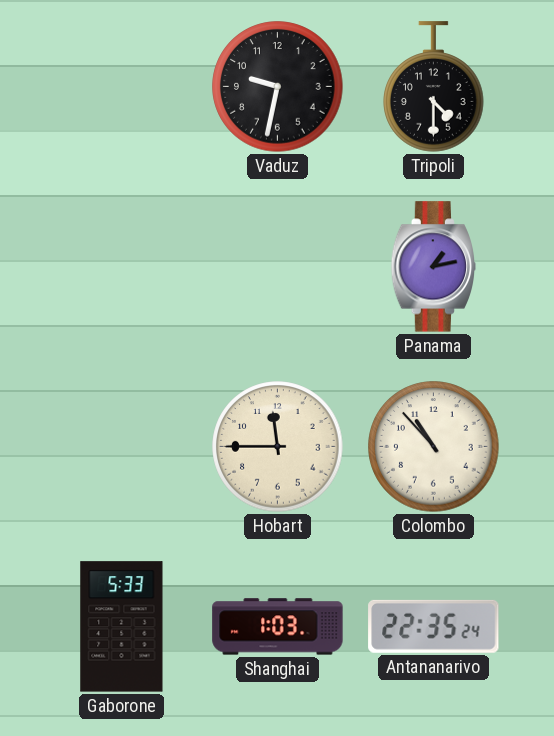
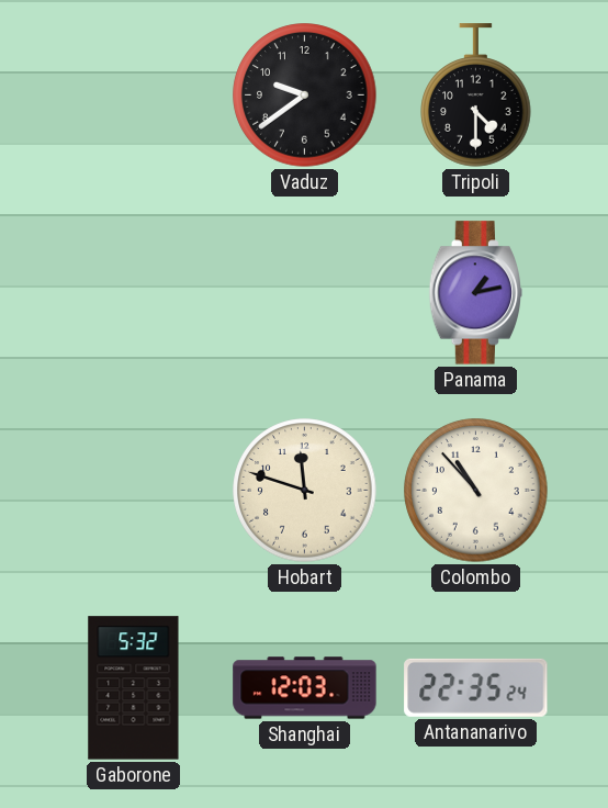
Vaduz: 9:32 -> 9:39
Hobart: 11:45 -> 11:48
Gaborone: 5:33 -> 5:32
Shanghai: 1:03 -> 12:03
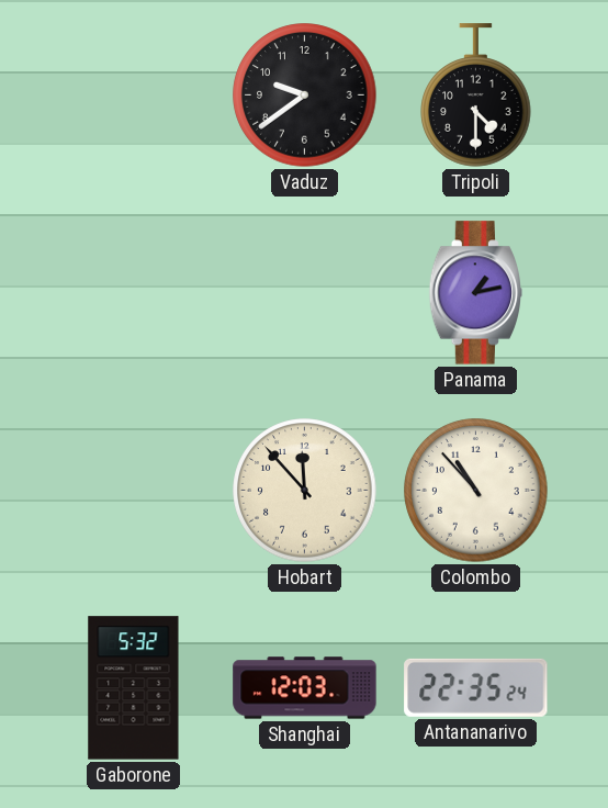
Hobart: 11:48 -> 11:53
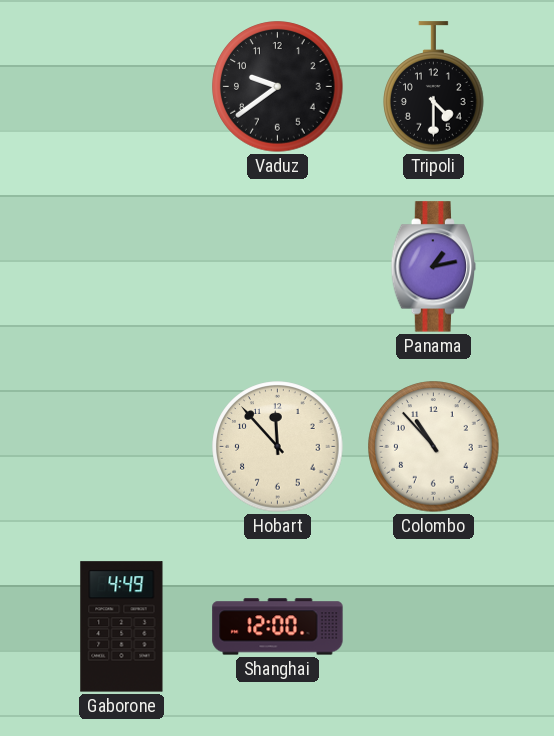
Gaborone: 5:32 -> 4:49
Shanghai: 12:03 -> 12:00
Antananarivo: 22:35 -> none
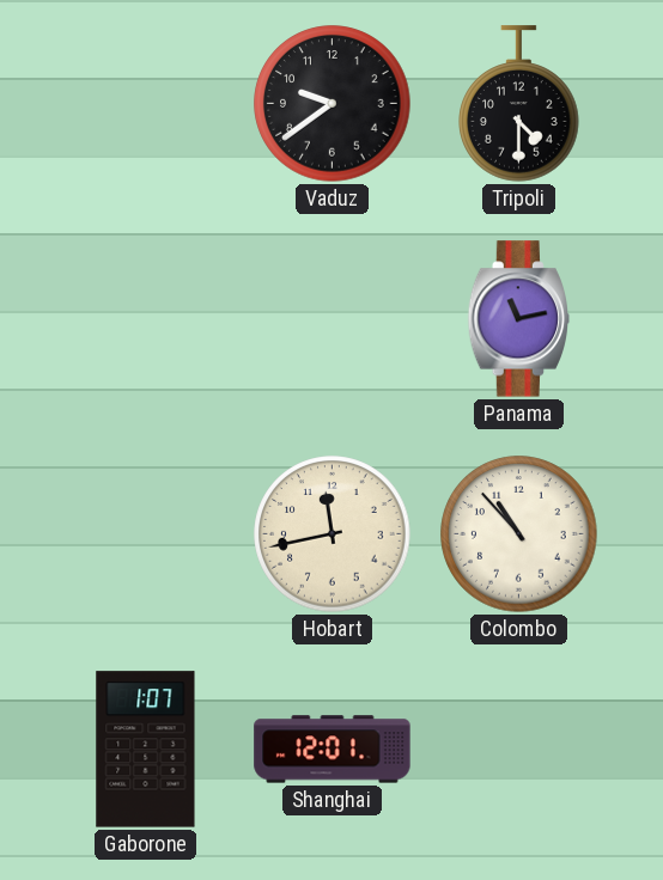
Panama: 1:13 -> 11:13
Hobart: 11:53 -> 11:43
Gaborone: 4:49 -> 1:07
Shanghai: 12:00 -> 12:01
